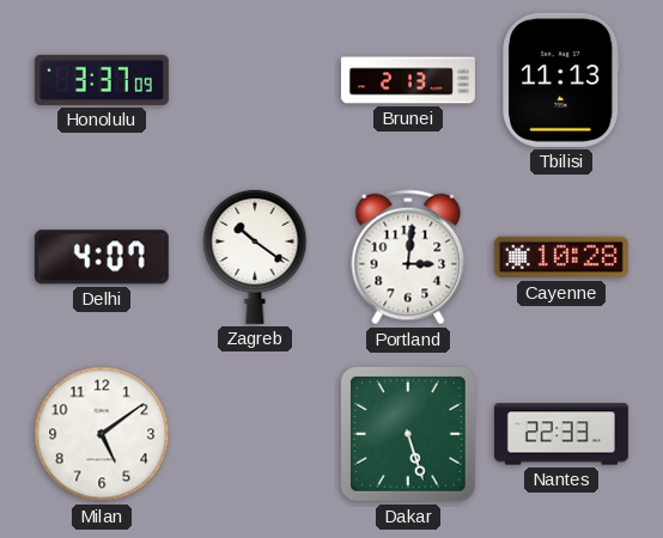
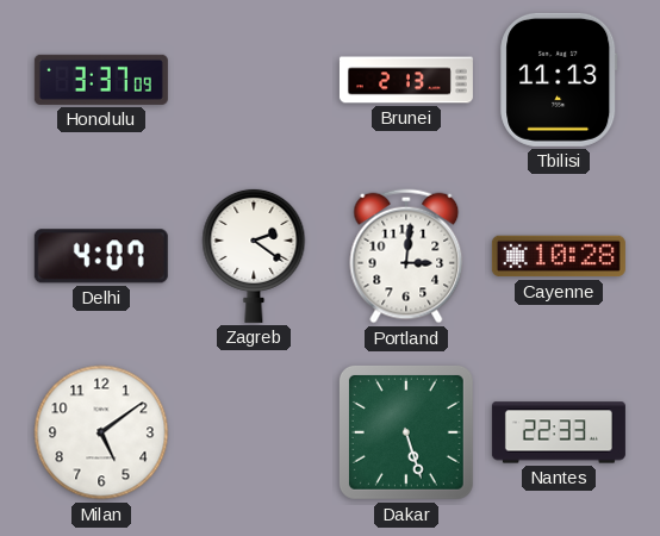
Zagreb: 10:21 -> 2:21
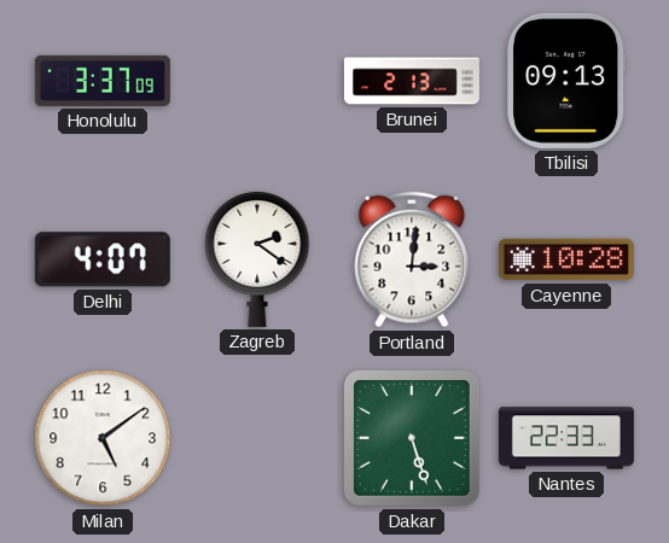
Tbilisi: 11:13 -> 09:13
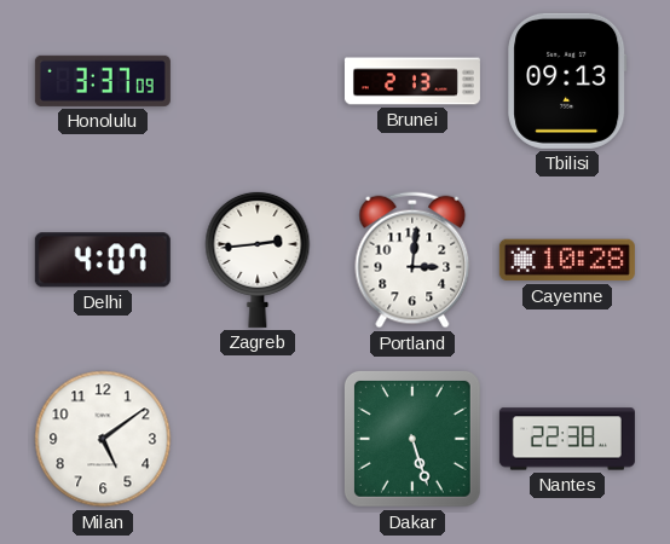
Zagreb: 2:21 -> 2:44
Nantes: 22:33 -> 22:38
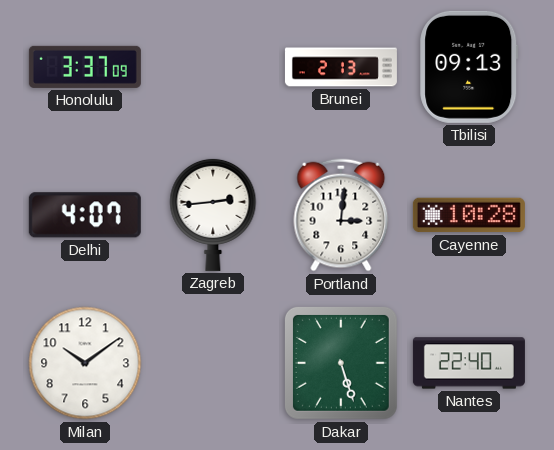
Milan: 5:09 -> 10:09
Nantes: 22:38 -> 22:40
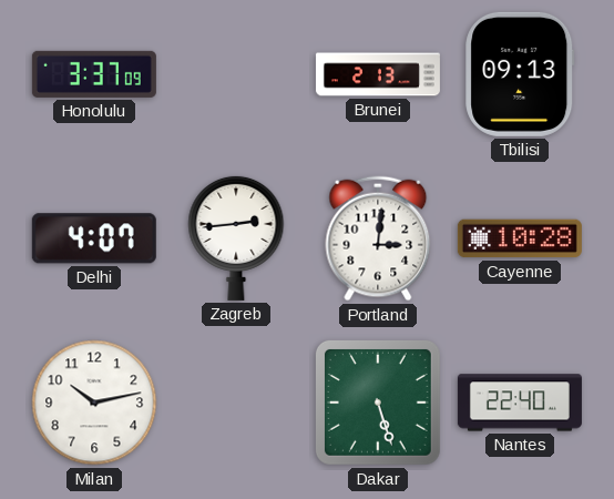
Milan: 10:09 -> 10:13
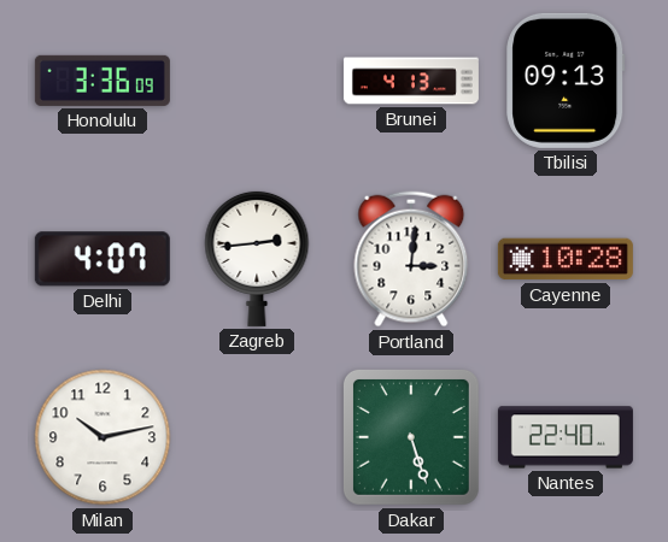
Honolulu: 3:37 -> 3:36
Brunei: 2:13 -> 4:13
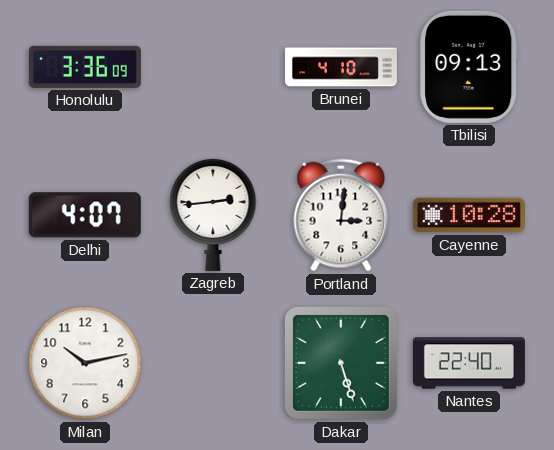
Brunei: 4:13 -> 4:10
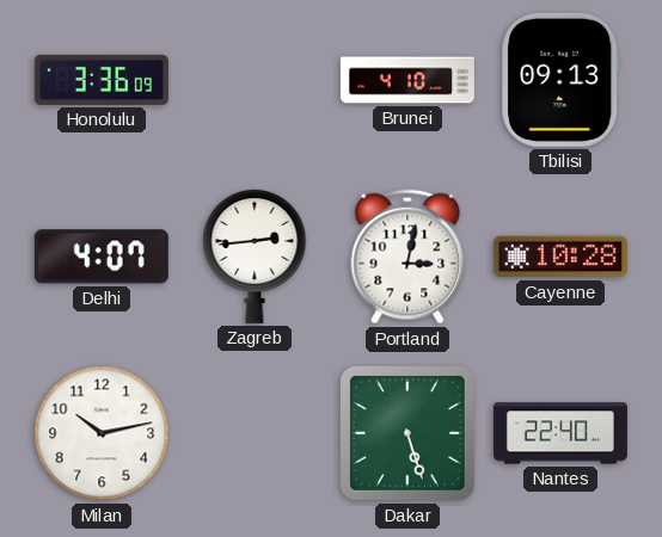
Portland: 3:01 -> 3:02
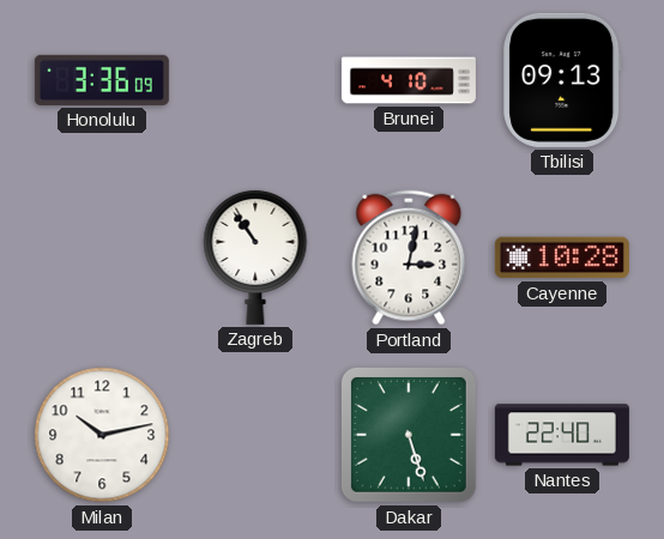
Delhi: 4:07 -> none
Zagreb: 2:44 -> 10:54
